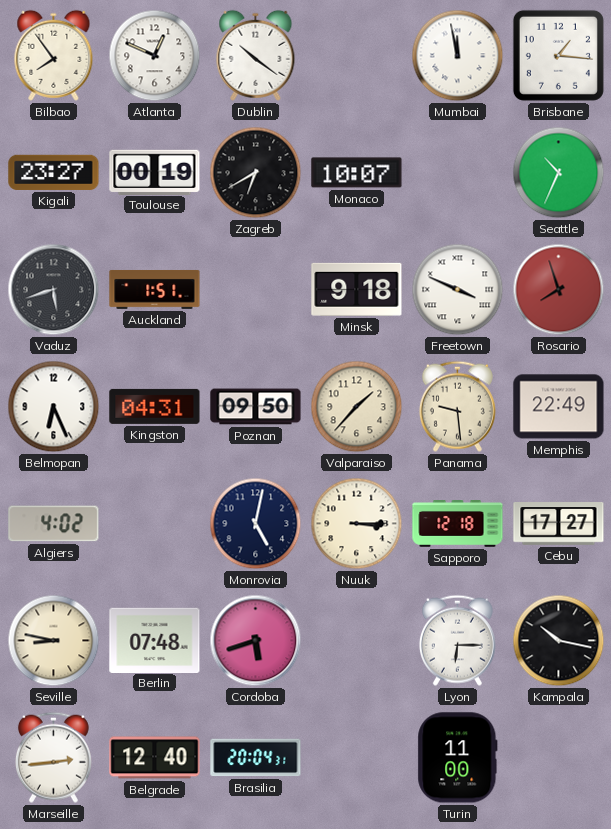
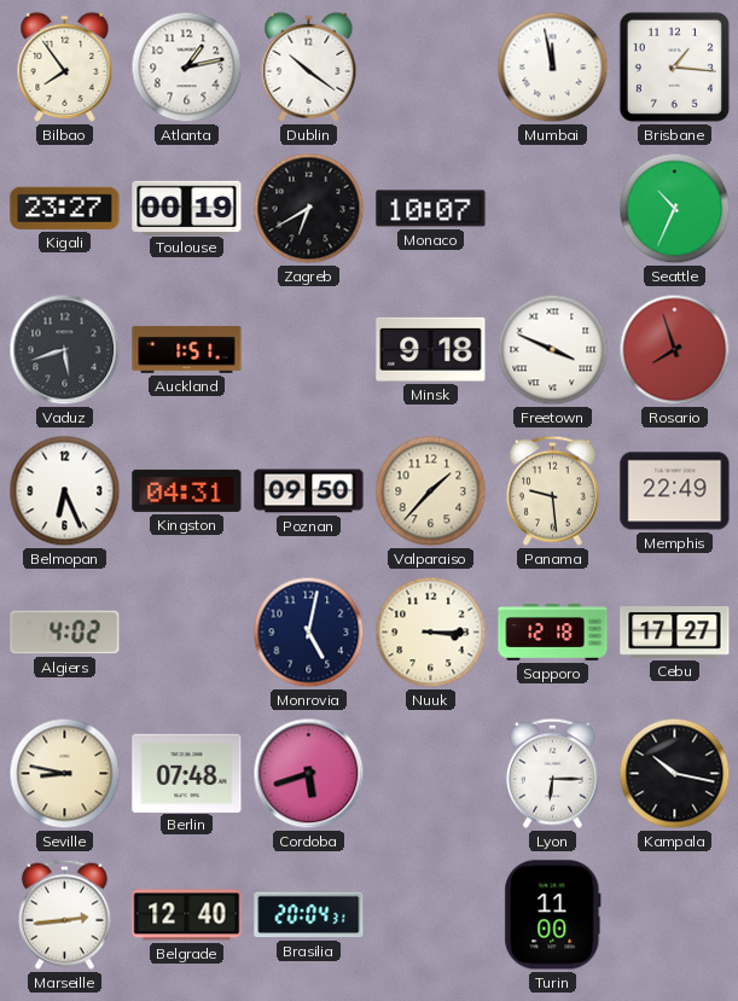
Atlanta: 12:49 -> 1:13
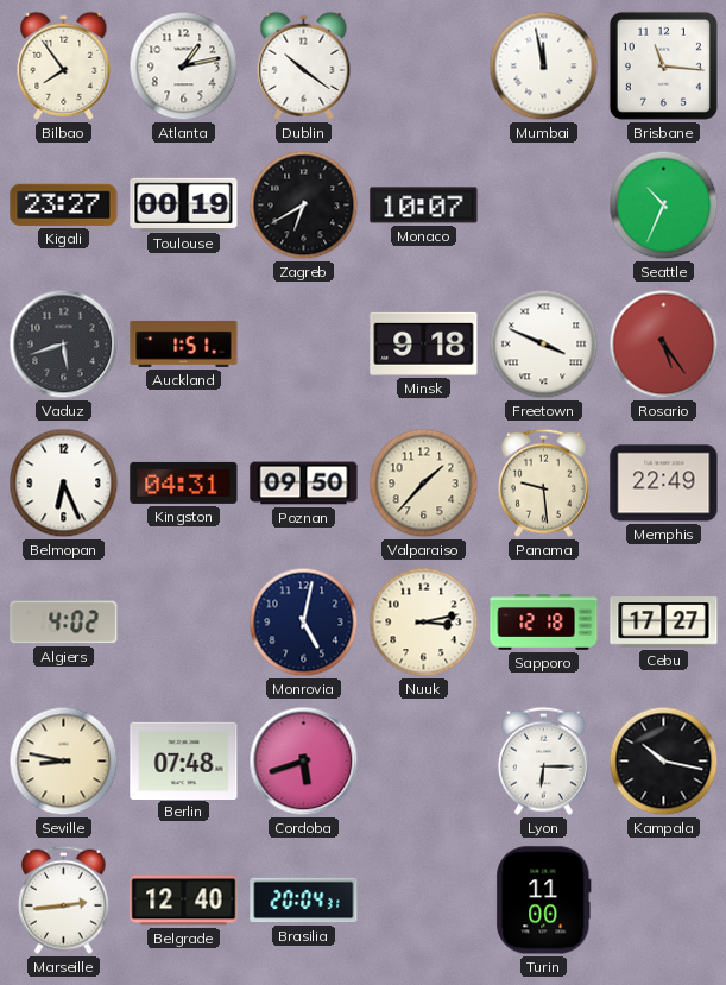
Brisbane: 1:16 -> 11:16
Rosario: 7:57 -> 5:24
Nuuk: 3:15 -> 3:13
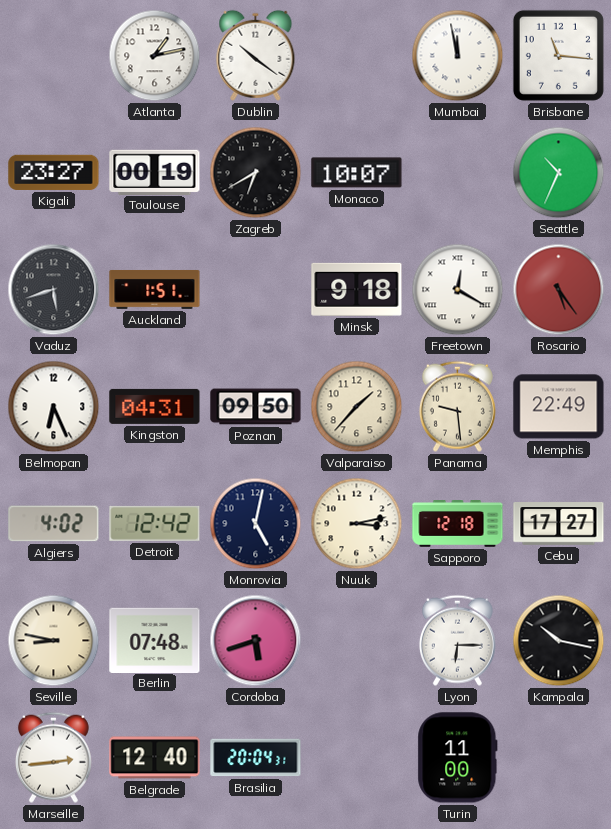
Bilbao: 7:54 -> none
Freetown: 3:49 -> 12:20
Detroit: none -> 12:42
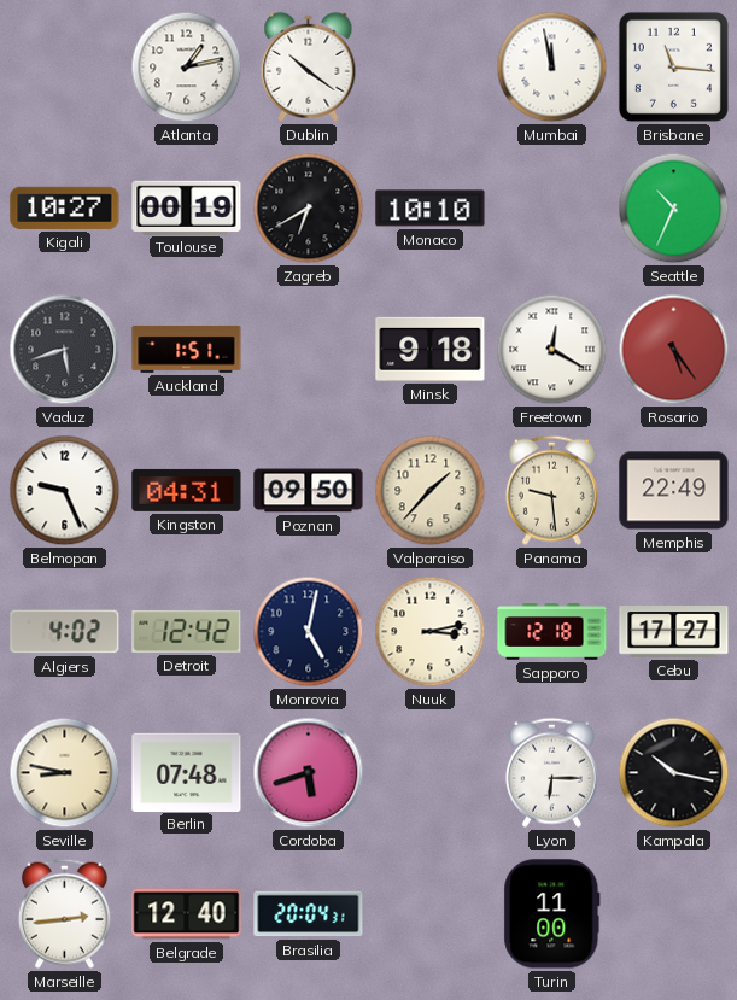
Kigali: 23:27 -> 10:27
Monaco: 10:07 -> 10:10
Belmopan: 6:26 -> 9:26
